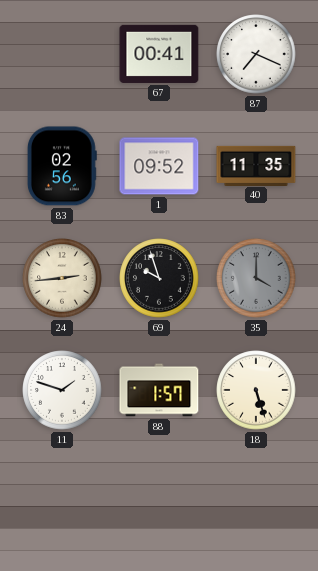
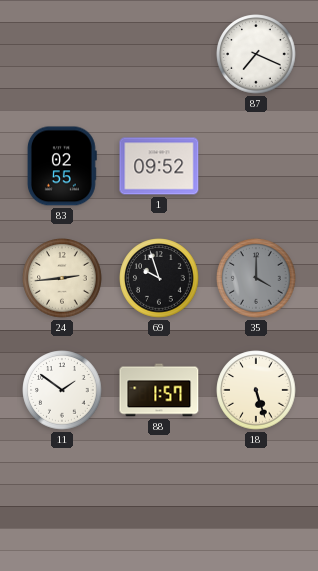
67: 00:41 -> none
83: 02:56 -> 02:55
40: 11:35 -> none
11: 1:48 -> 1:51
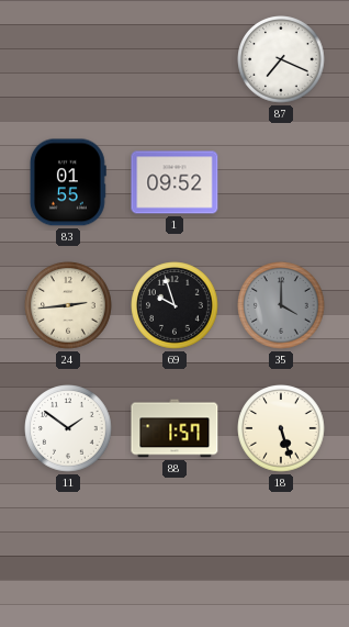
83: 02:55 -> 01:55
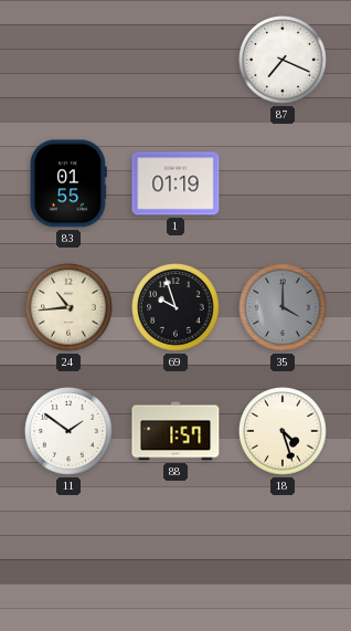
1: 09:52 -> 01:19
24: 2:44 -> 10:44
18: 5:27 -> 4:27
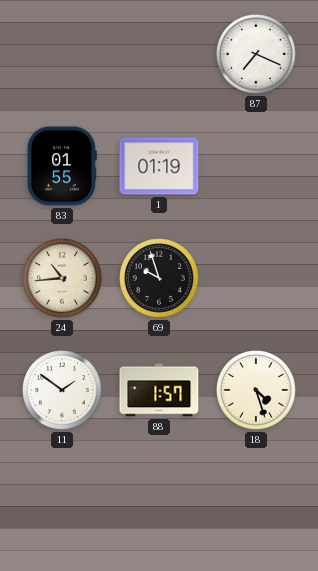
35: 4:00 -> none
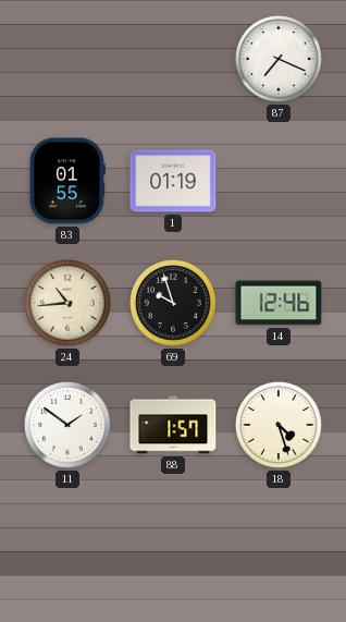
14: none -> 12:46
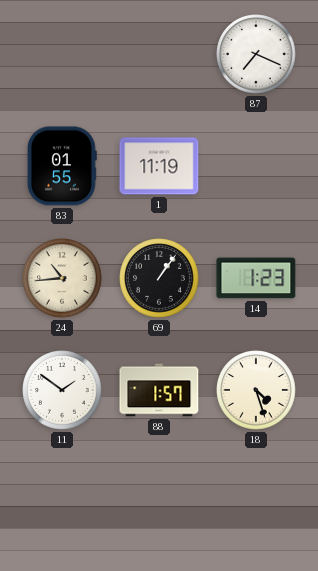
1: 01:19 -> 11:19
69: 9:57 -> 1:06
14: 12:46 -> 1:23
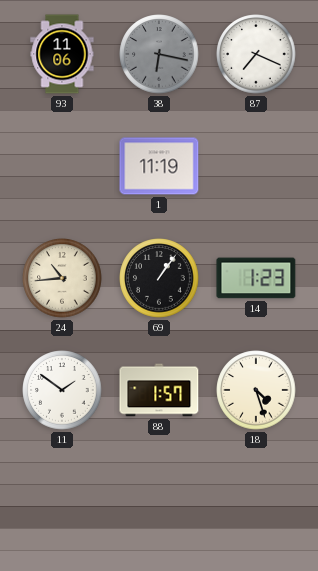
93: none -> 11:06
38: none -> 6:17
83: 01:55 -> none
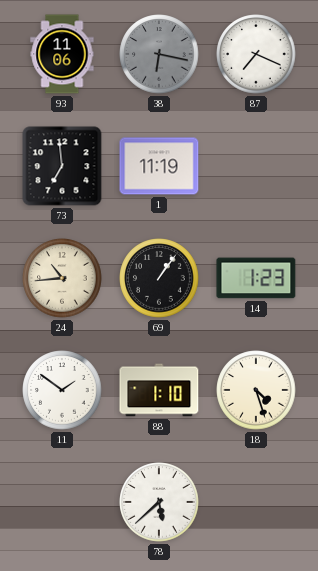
73: none -> 6:59
88: 1:57 -> 1:10
78: none -> 5:38
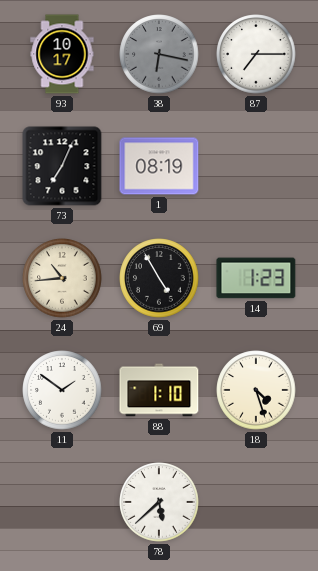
93: 11:06 -> 10:17
87: 7:19 -> 7:15
73: 6:59 -> 7:04
1: 11:19 -> 08:19
69: 1:06 -> 4:55
